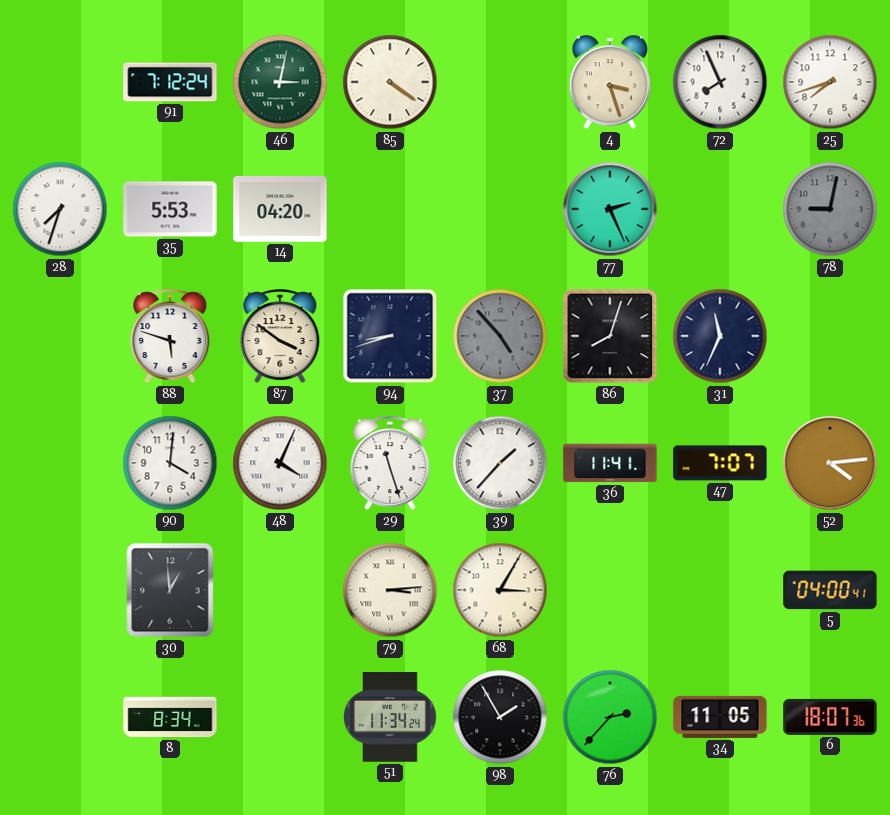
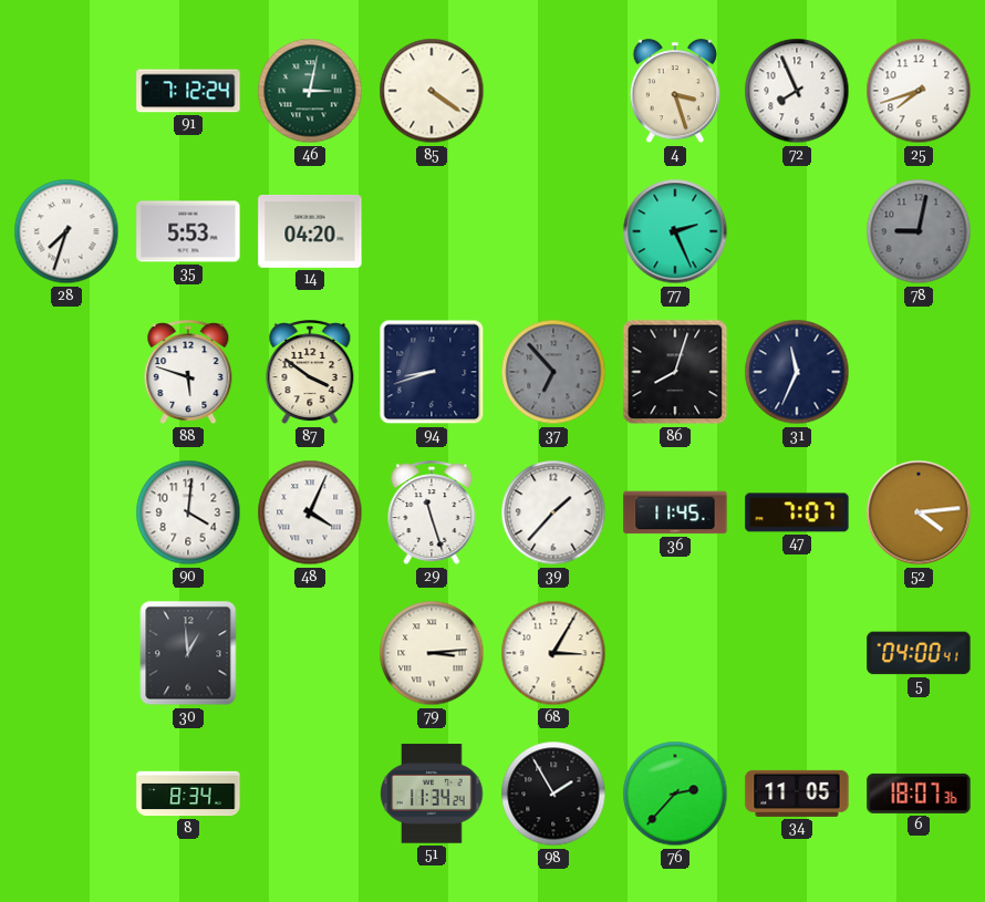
37: 4:53 -> 6:53
36: 11:41 -> 11:45
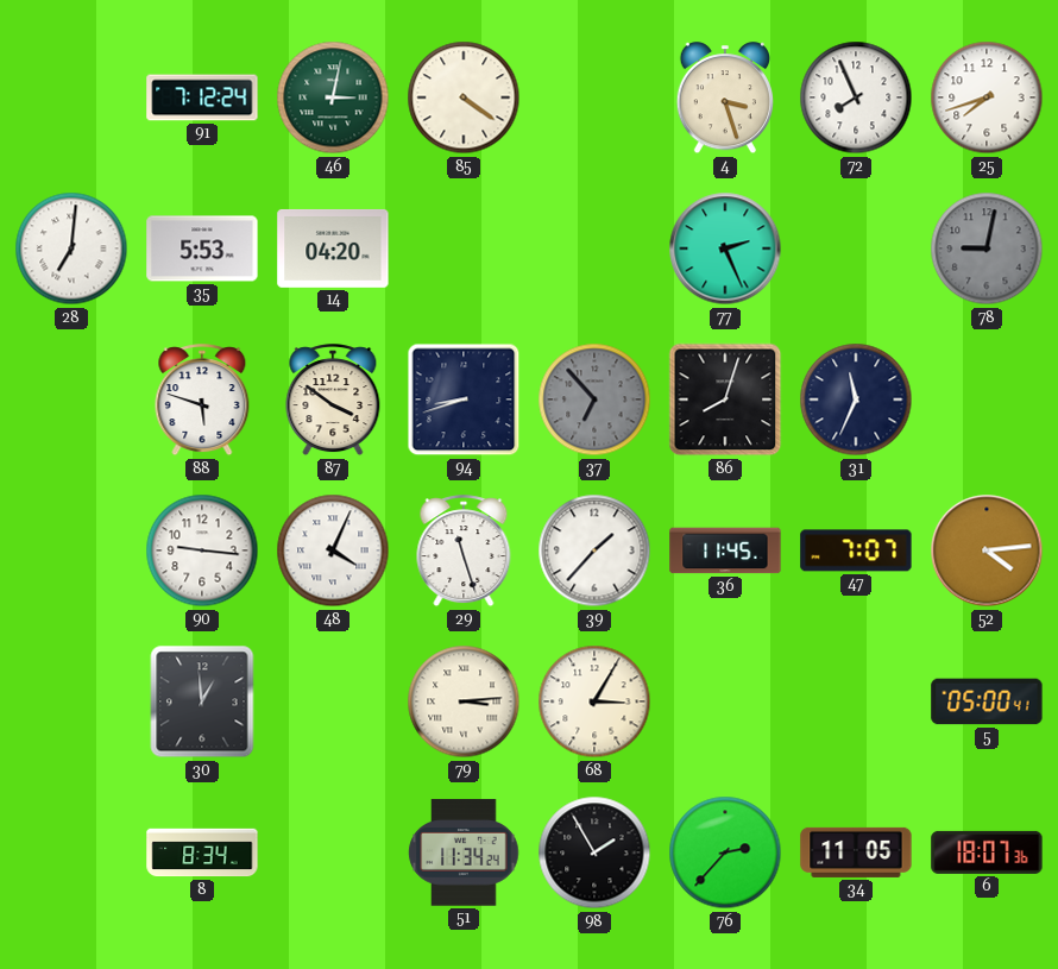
28: 7:33 -> 7:01
90: 4:01 -> 9:16
5: 04:00 -> 05:00
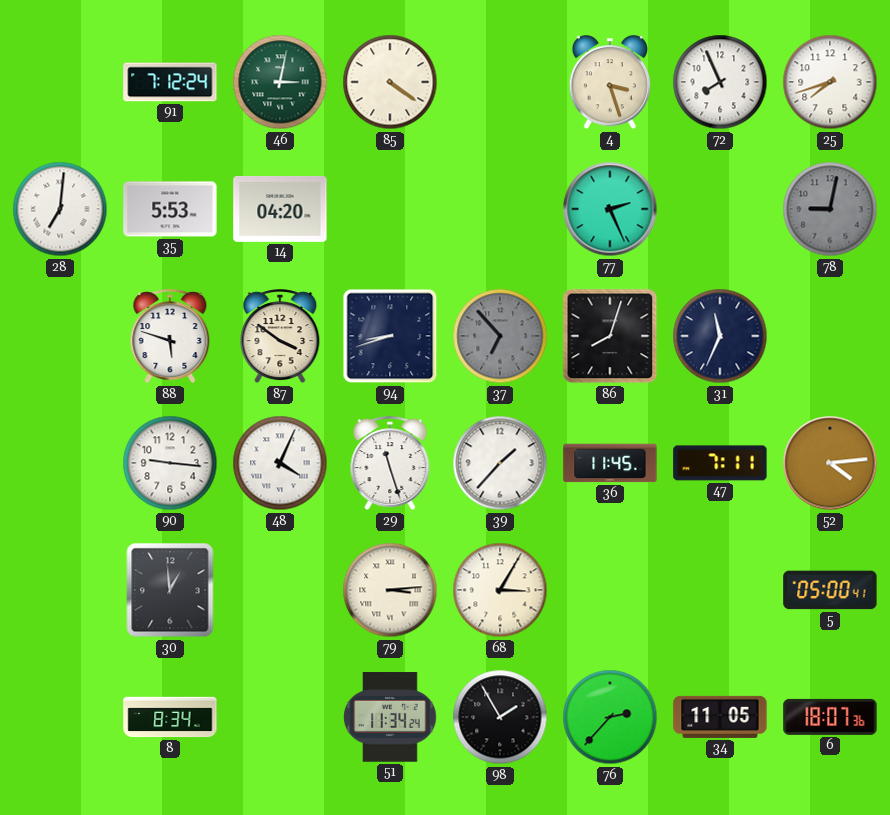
47: 7:07 -> 7:11
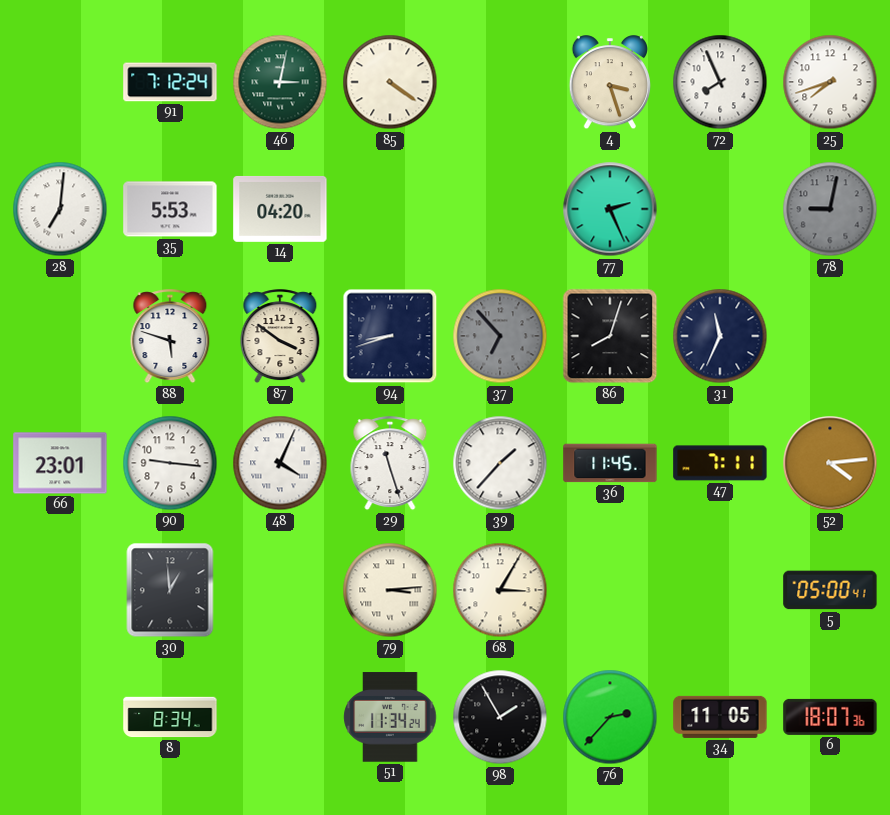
66: none -> 23:01
